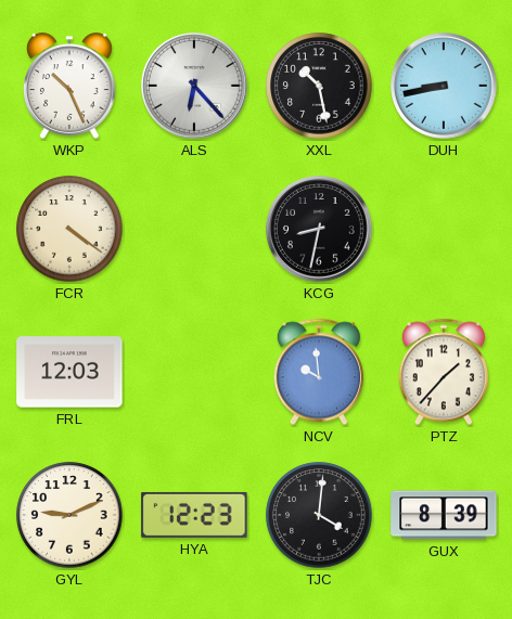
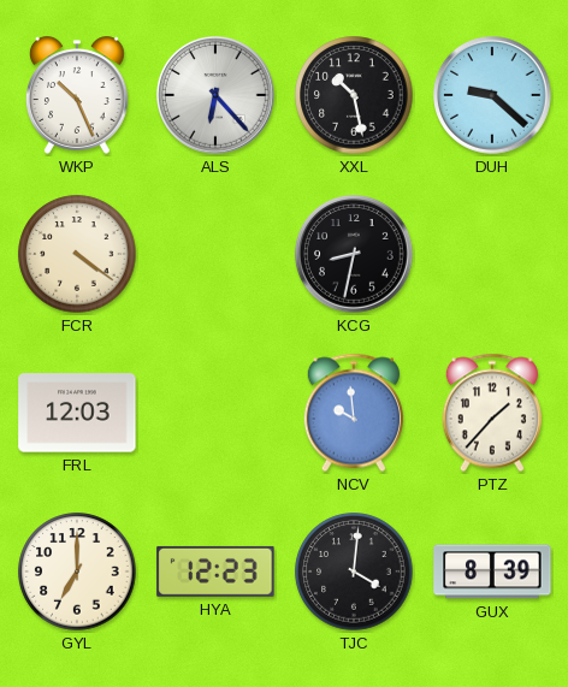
DUH: 8:43 -> 9:22
GYL: 9:11 -> 7:00
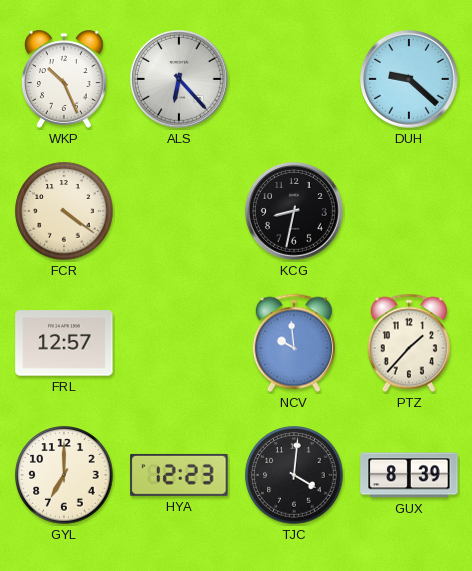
XXL: 10:28 -> none
FRL: 12:03 -> 12:57
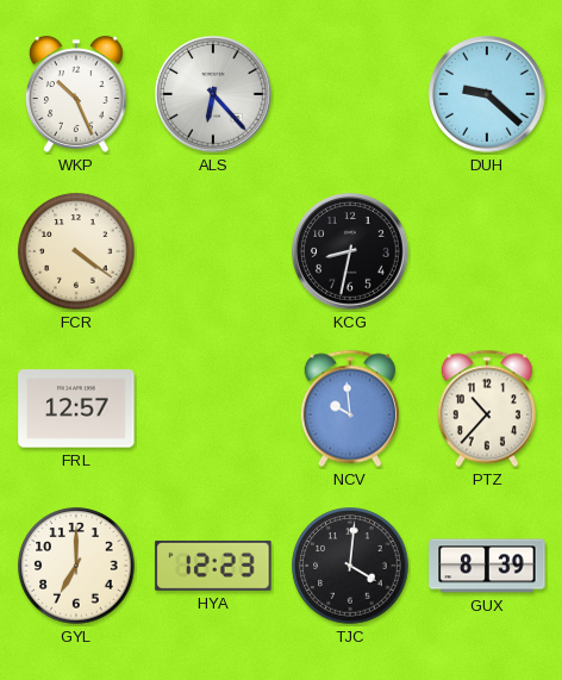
PTZ: 1:37 -> 10:37
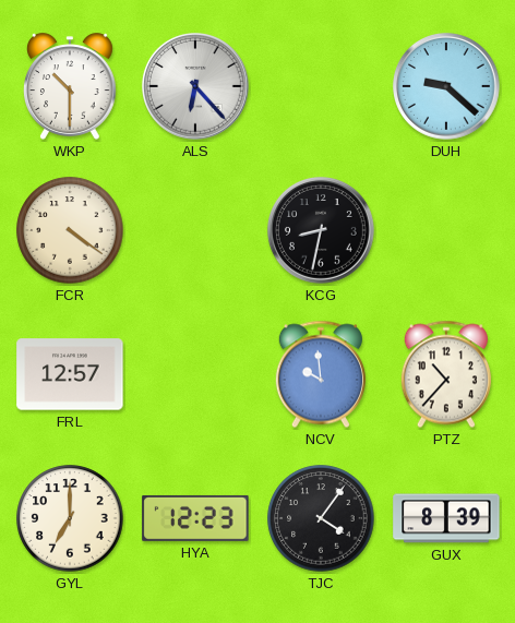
WKP: 10:26 -> 10:30
TJC: 4:01 -> 4:06
